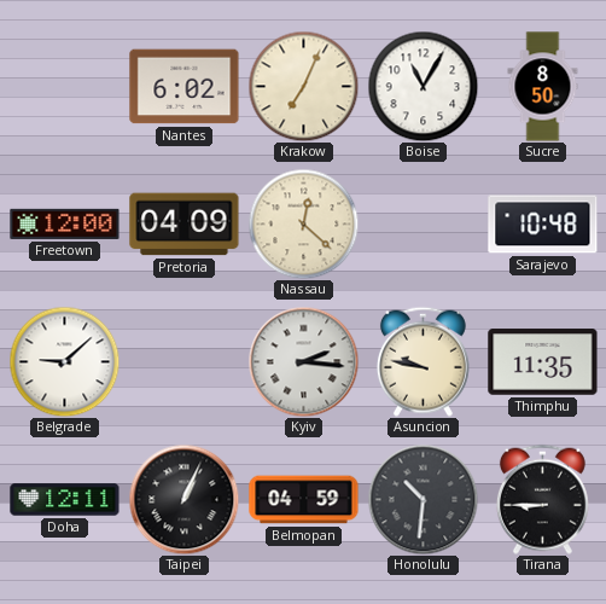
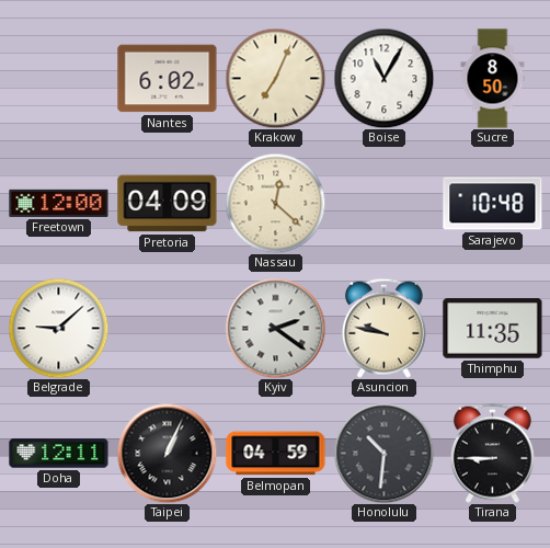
Kyiv: 2:16 -> 2:21
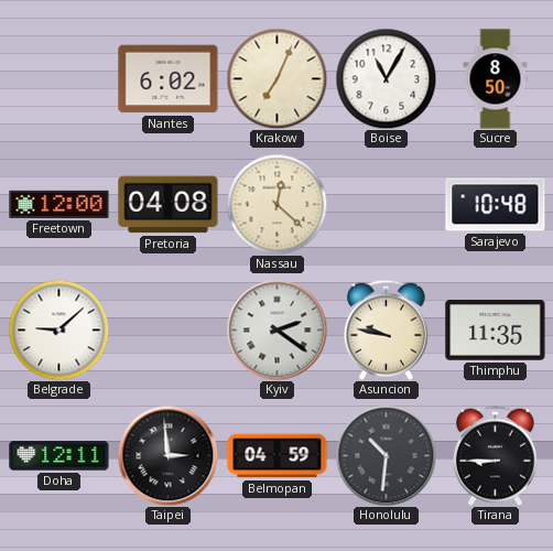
Pretoria: 04:09 -> 04:08
Taipei: 1:04 -> 2:59
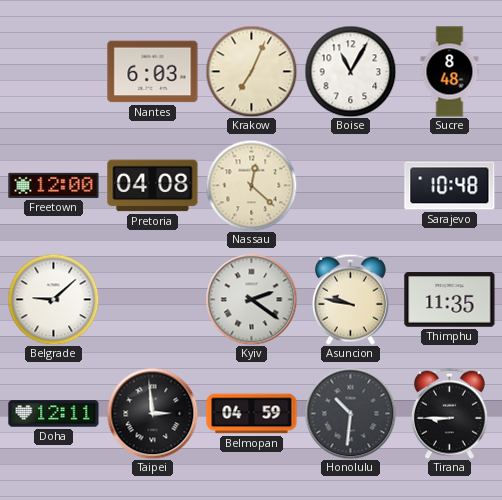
Nantes: 6:02 -> 6:03
Sucre: 8:50 -> 8:48
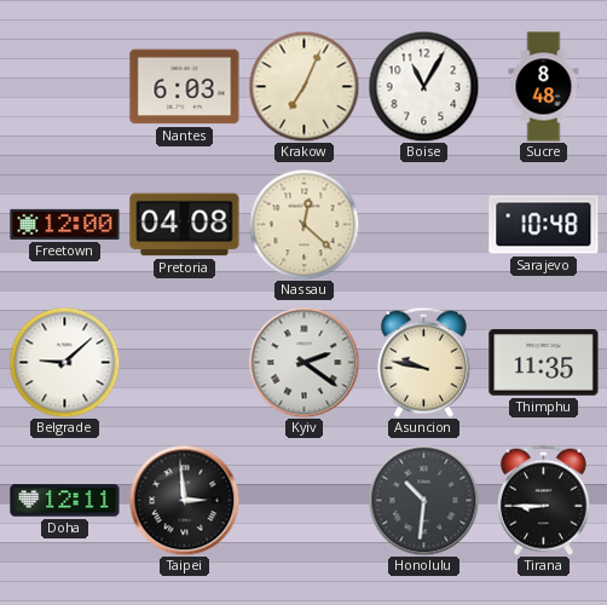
Belmopan: 04:59 -> none
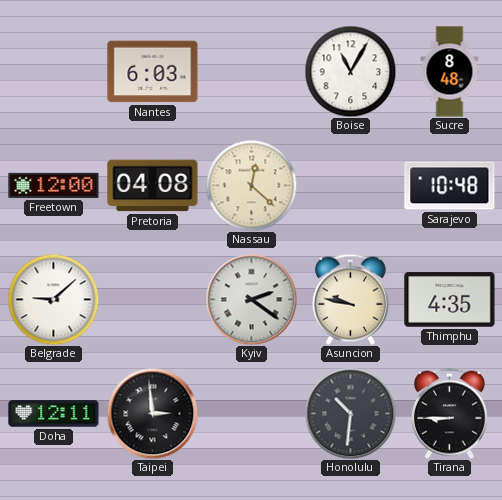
Krakow: 7:04 -> none
Thimphu: 11:35 -> 4:35
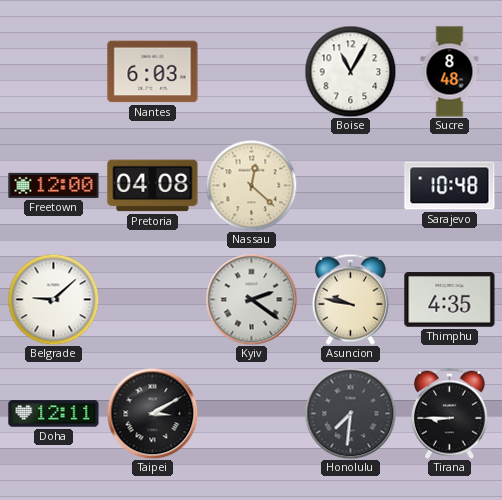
Taipei: 2:59 -> 3:10
Honolulu: 10:31 -> 7:31
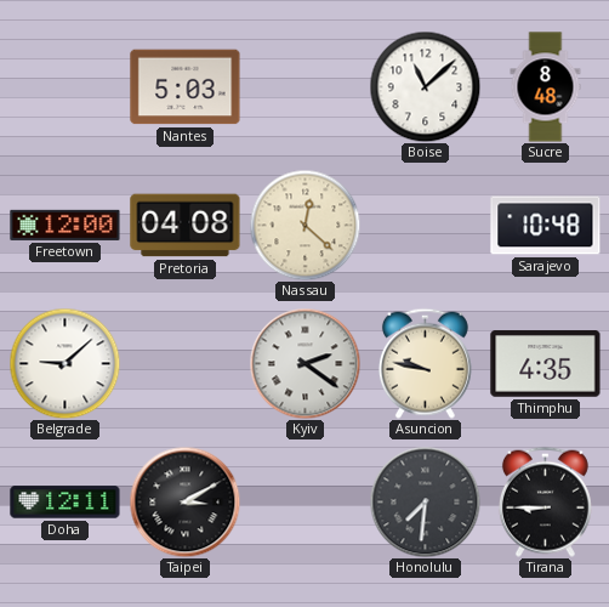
Nantes: 6:03 -> 5:03
Boise: 11:05 -> 11:08
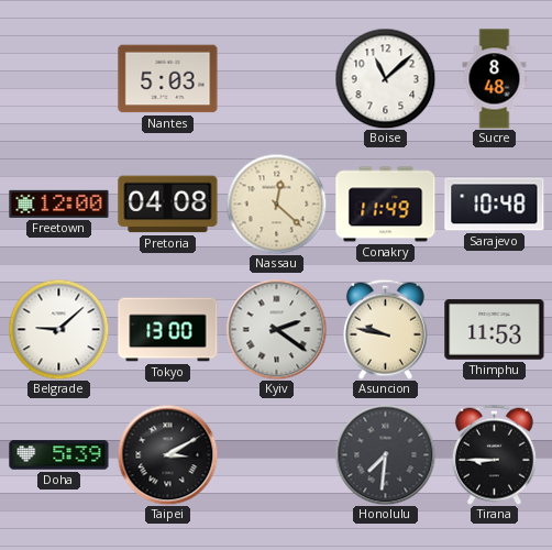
Conakry: none -> 11:49
Tokyo: none -> 13:00
Thimphu: 4:35 -> 11:53
Doha: 12:11 -> 5:39
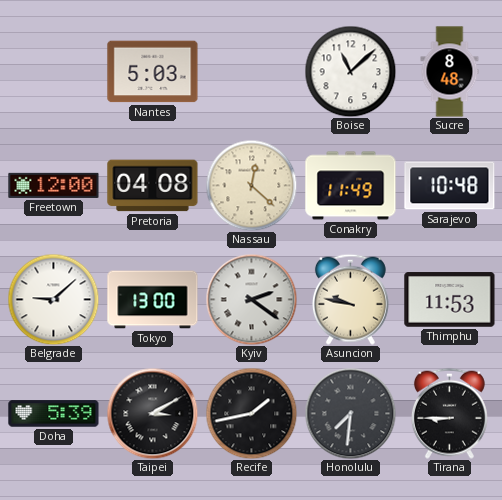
Recife: none -> 1:43
